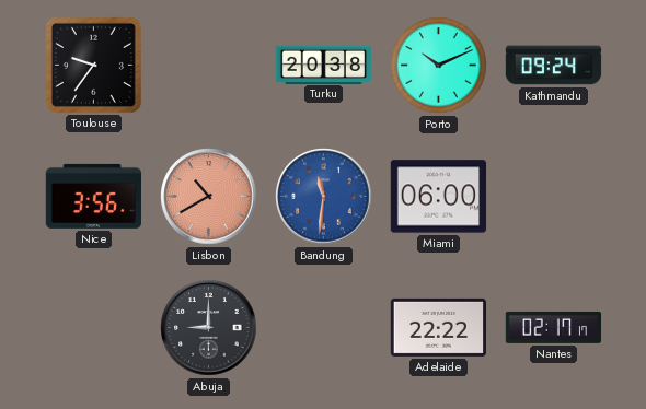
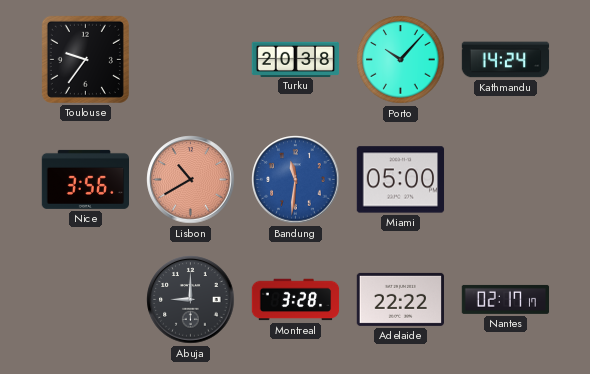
Porto: 10:11 -> 10:07
Kathmandu: 09:24 -> 14:24
Miami: 06:00 -> 05:00
Montreal: none -> 3:28
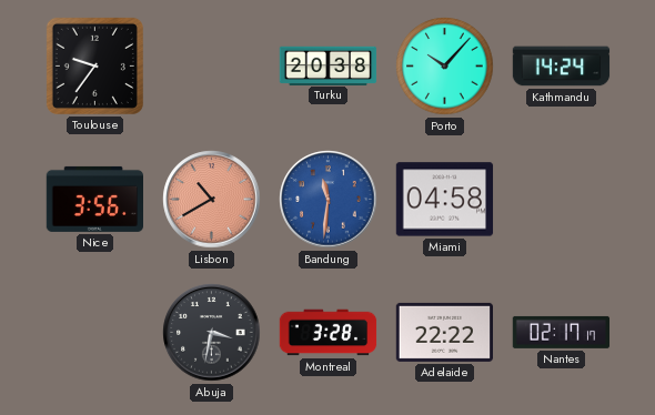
Miami: 05:00 -> 04:58
Abuja: 9:00 -> 3:32
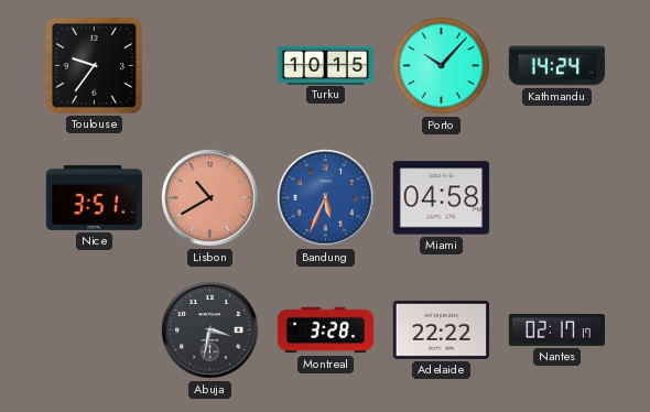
Turku: 20:38 -> 10:15
Nice: 3:56 -> 3:51
Bandung: 11:31 -> 5:34
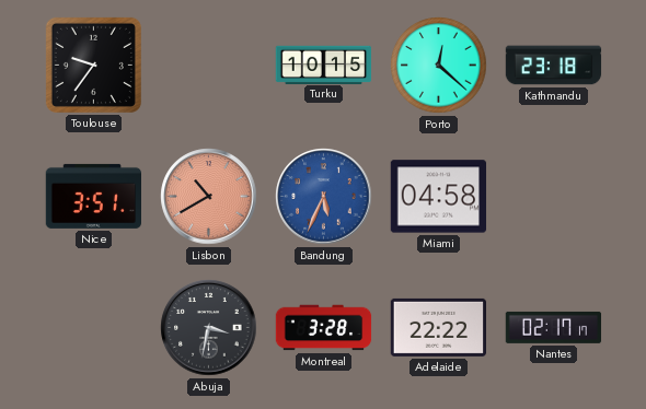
Porto: 10:07 -> 12:22
Kathmandu: 14:24 -> 23:18
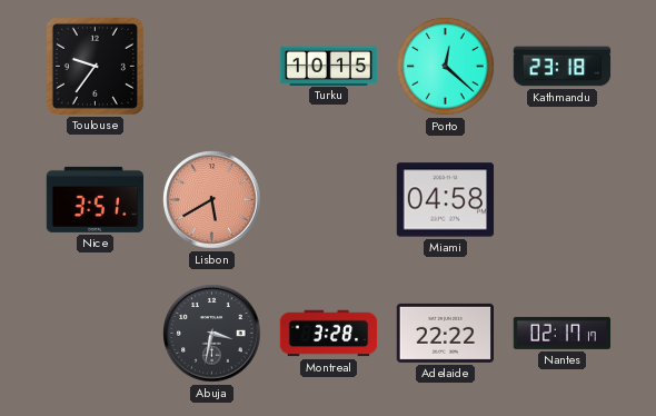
Lisbon: 10:40 -> 5:40
Bandung: 5:34 -> none
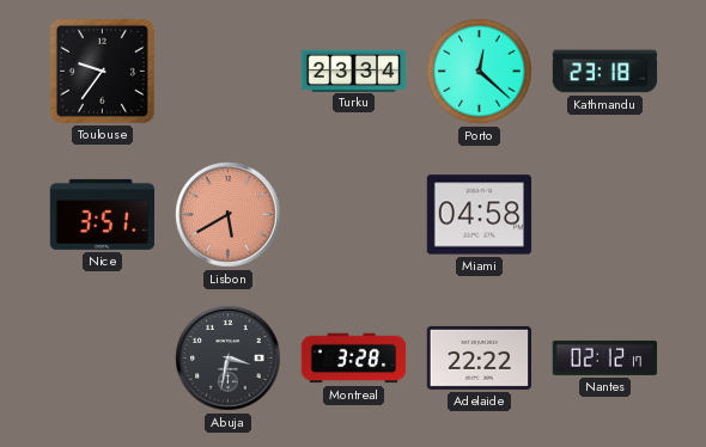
Turku: 10:15 -> 23:34
Nantes: 02:17 -> 02:12
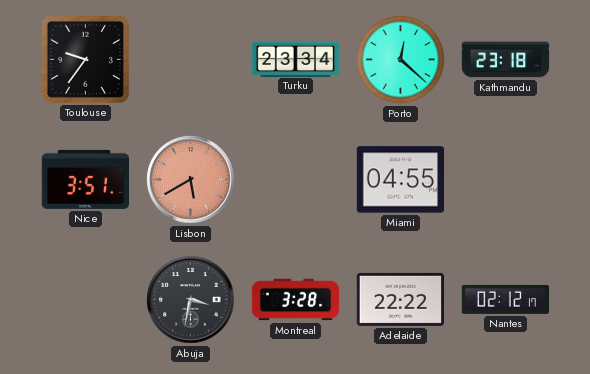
Miami: 04:58 -> 04:55
